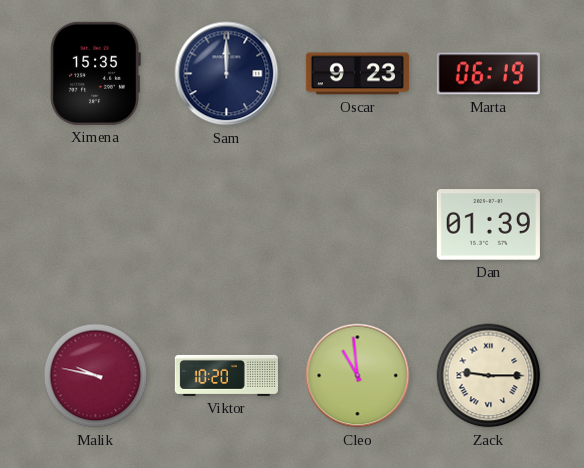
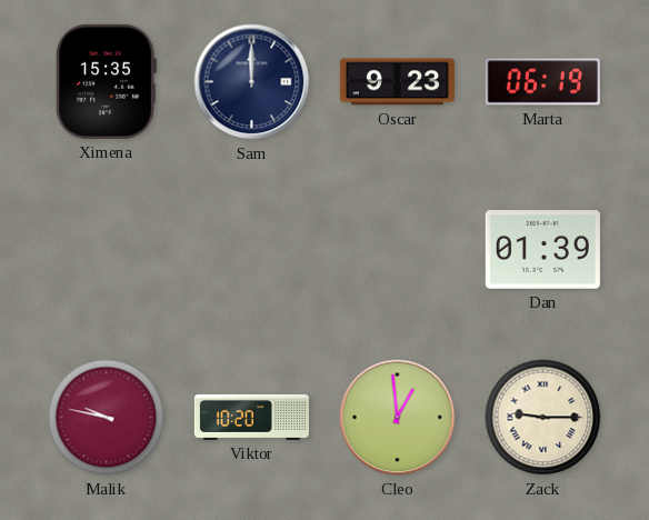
Cleo: 10:59 -> 12:59
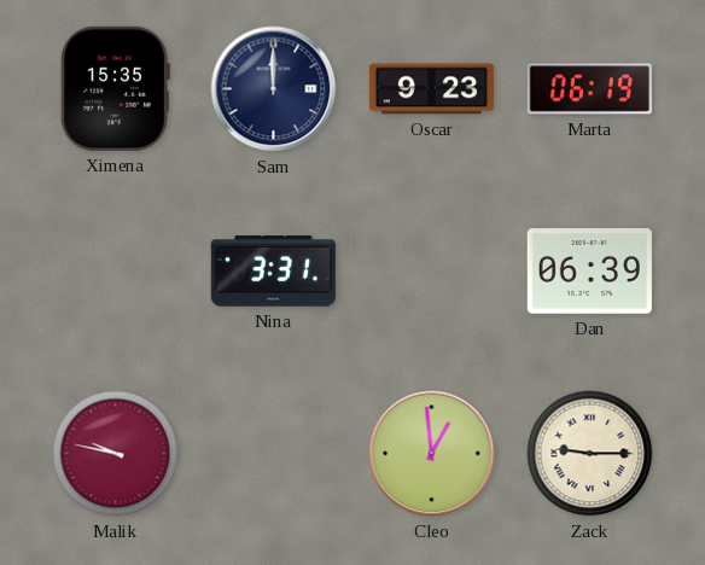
Nina: none -> 3:31
Dan: 01:39 -> 06:39
Viktor: 10:20 -> none
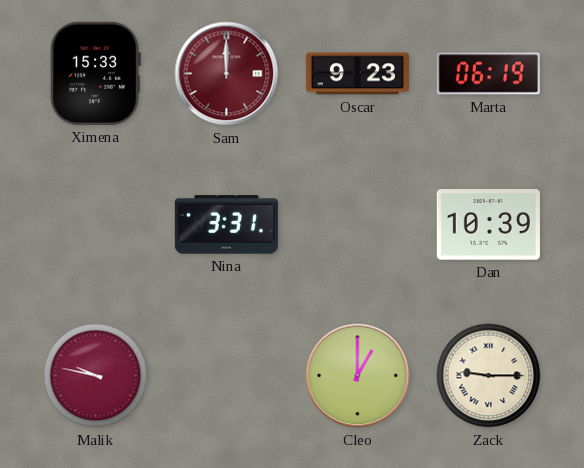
Ximena: 15:35 -> 15:33
Sam dial: navy -> burgundy
Dan: 06:39 -> 10:39
Cleo: 12:59 -> 1:00
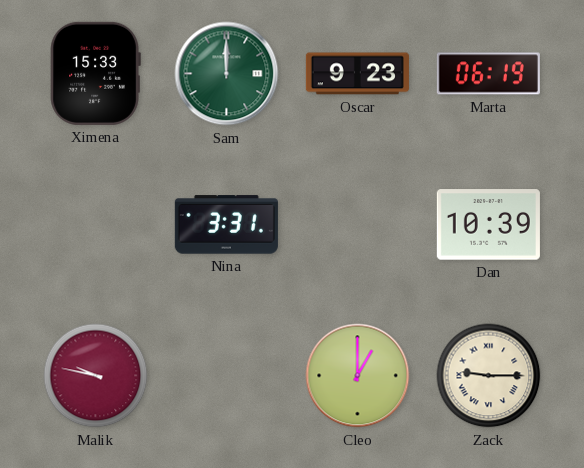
Sam dial: burgundy -> green
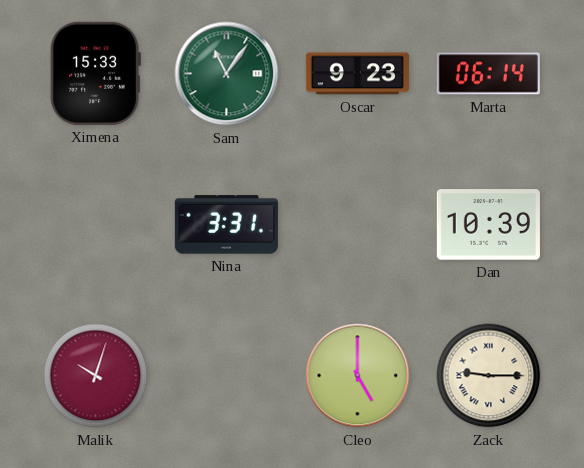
Sam: 12:00 -> 11:06
Marta: 06:19 -> 06:14
Malik: 9:47 -> 10:03
Cleo: 1:00 -> 5:00
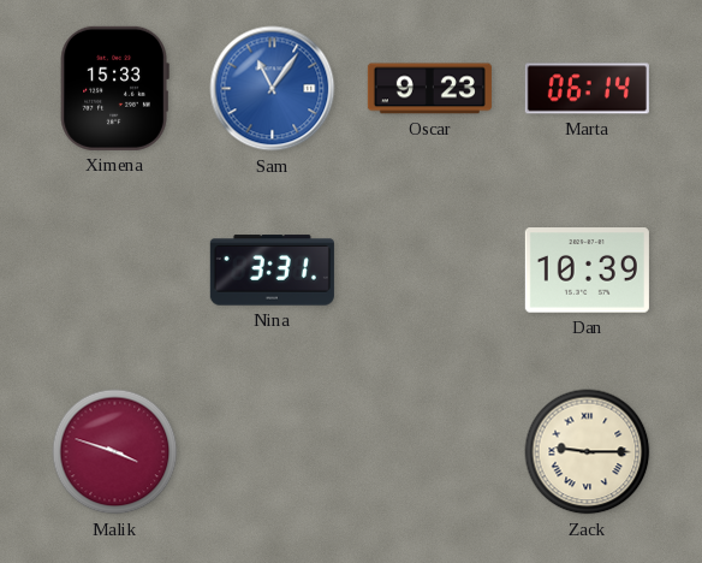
Sam dial: green -> blue
Malik: 10:03 -> 3:48
Cleo: 5:00 -> none
